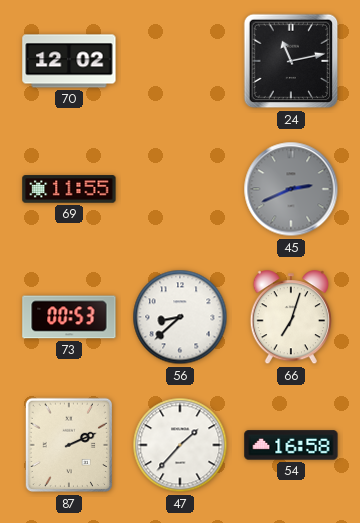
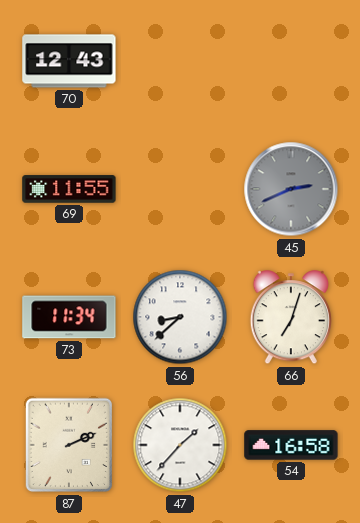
70: 12:02 -> 12:43
24: 11:13 -> none
73: 00:53 -> 11:34
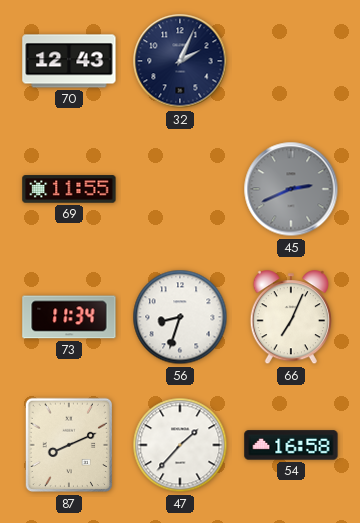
32: none -> 2:04
56: 8:38 -> 8:33
66: 7:03 -> 7:04
87: 2:11 -> 8:11
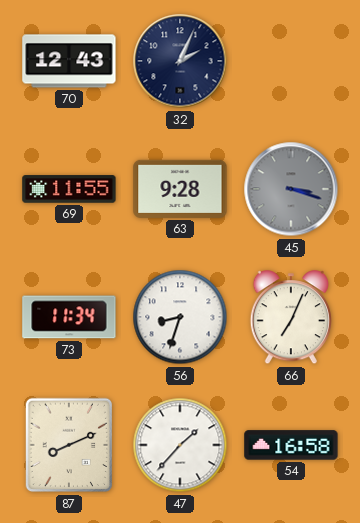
63: none -> 9:28
45: 2:41 -> 3:18
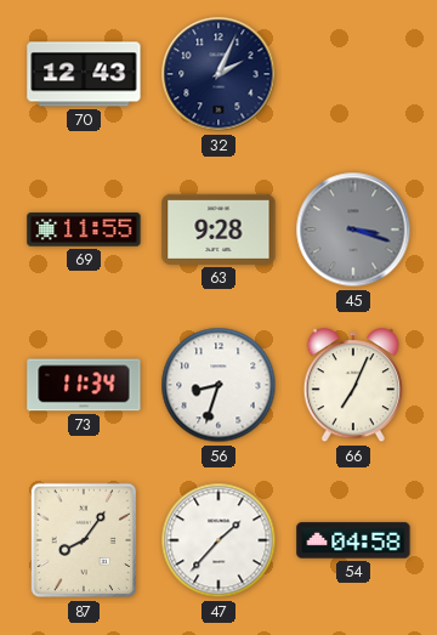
87: 8:11 -> 8:06
54: 16:58 -> 04:58
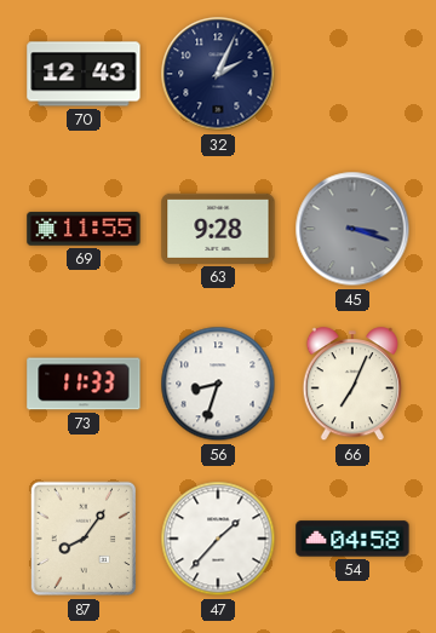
73: 11:34 -> 11:33
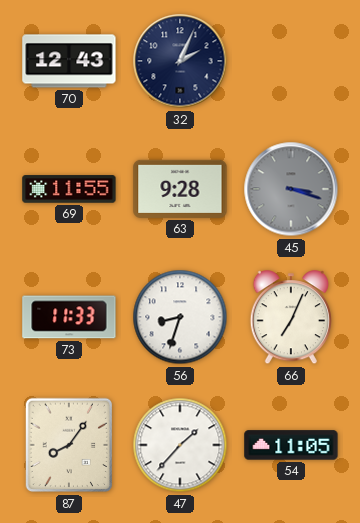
54: 04:58 -> 11:05
